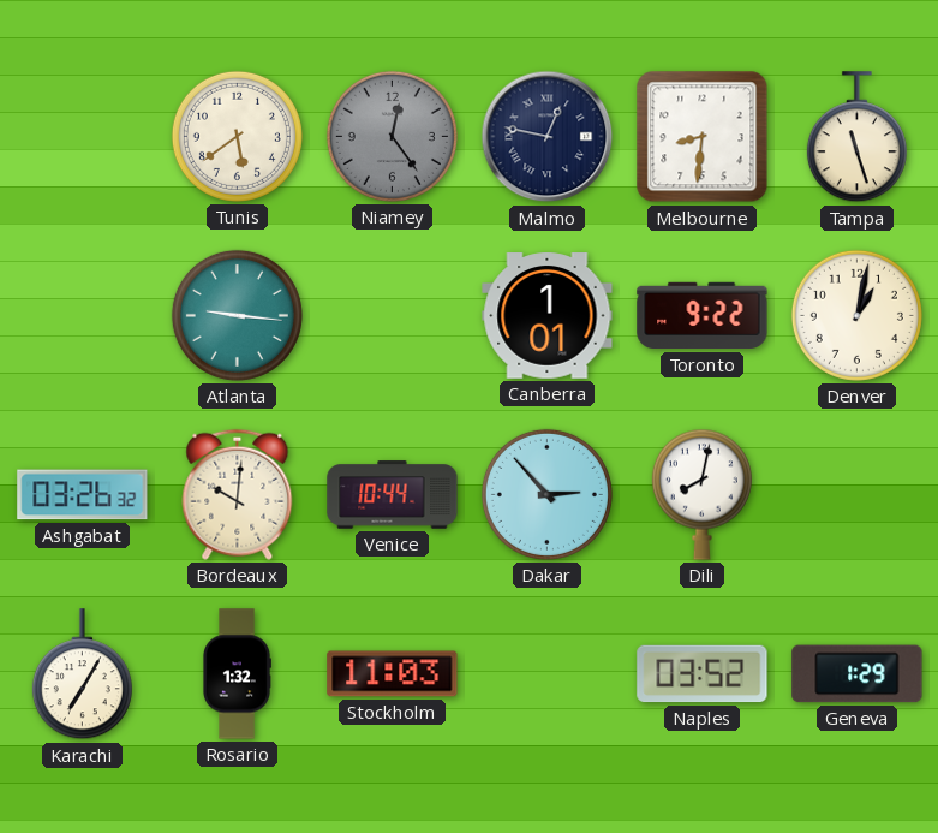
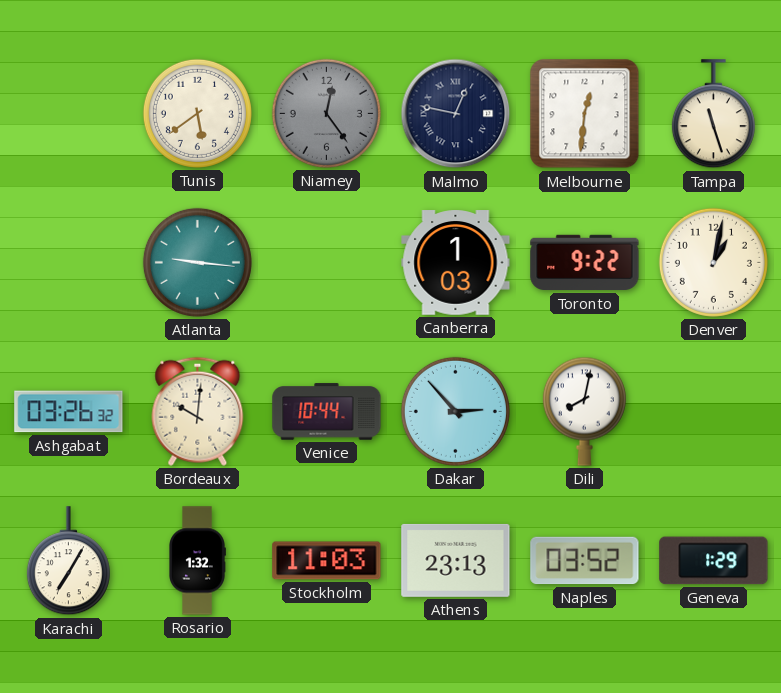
Melbourne: 8:31 -> 12:31
Canberra: 1:01 -> 1:03
Athens: none -> 23:13
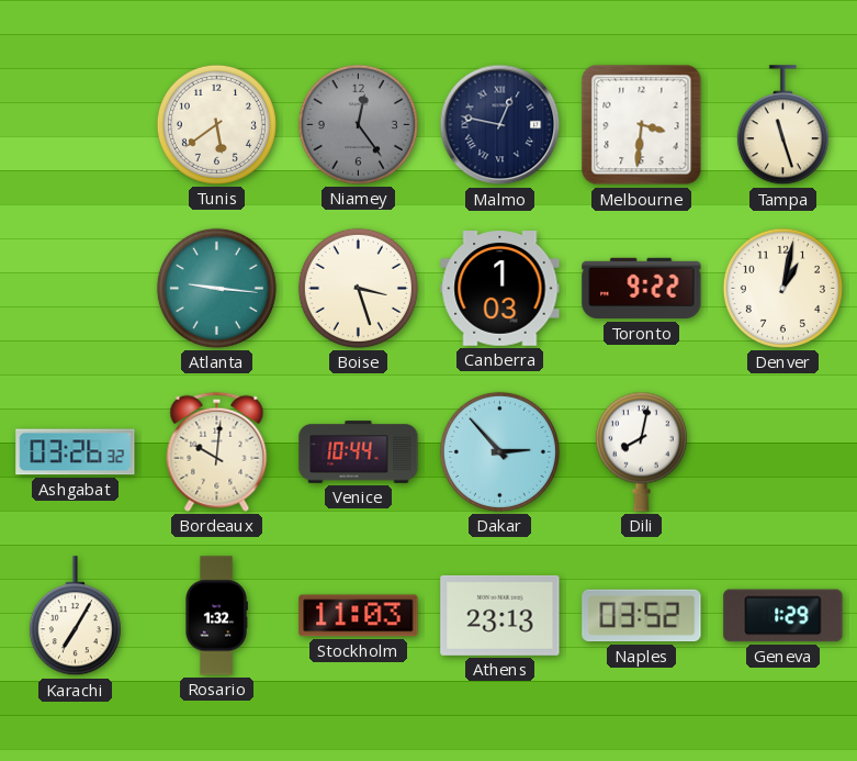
Melbourne: 12:31 -> 3:31
Boise: none -> 3:27
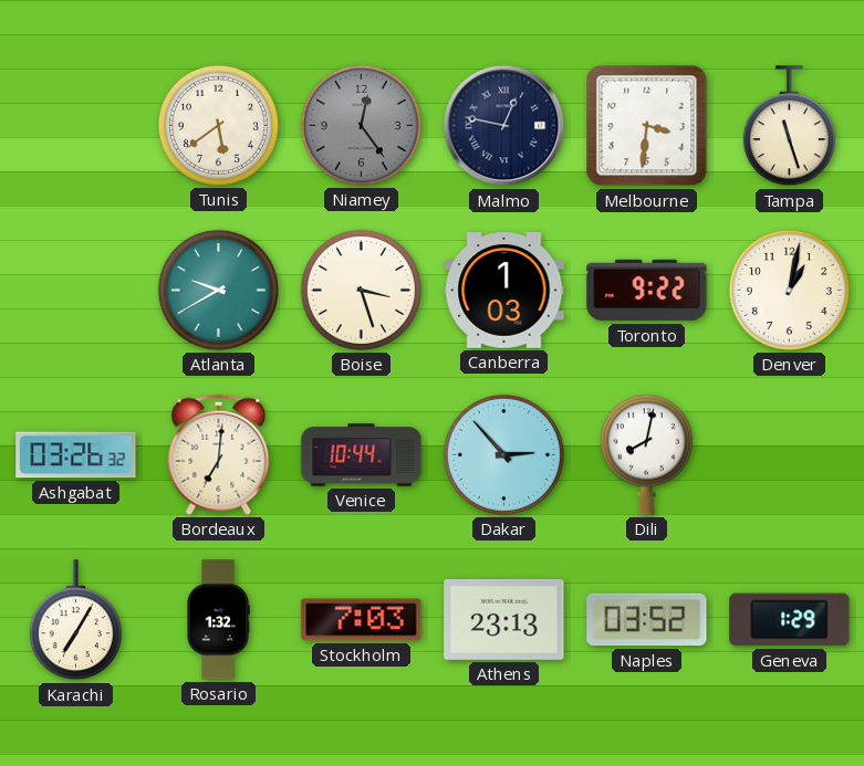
Atlanta: 9:16 -> 9:40
Bordeaux: 10:01 -> 7:01
Stockholm: 11:03 -> 7:03
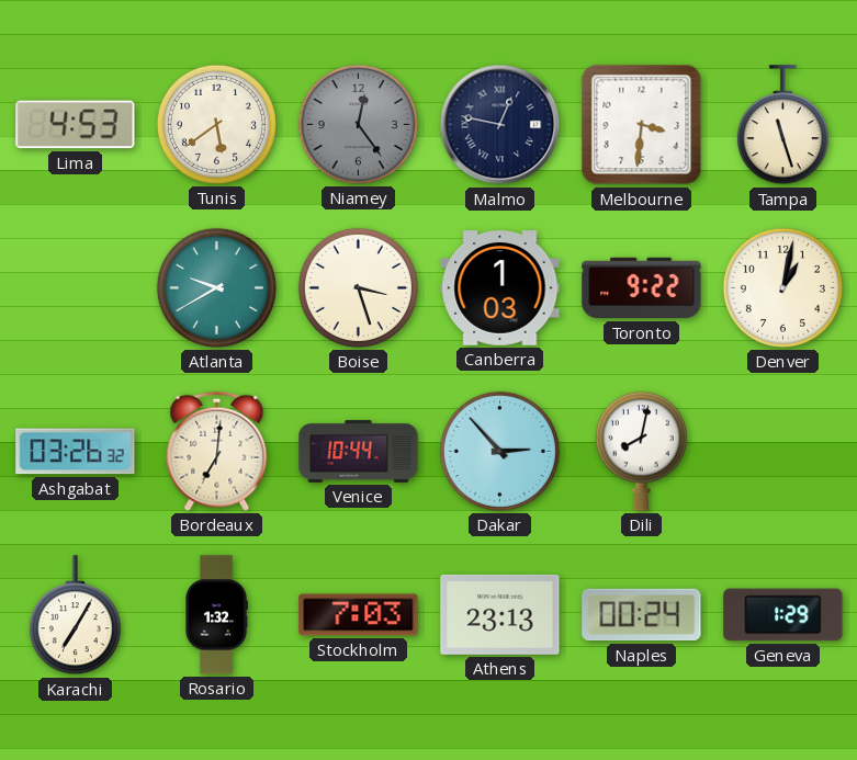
Lima: none -> 4:53
Naples: 03:52 -> 00:24
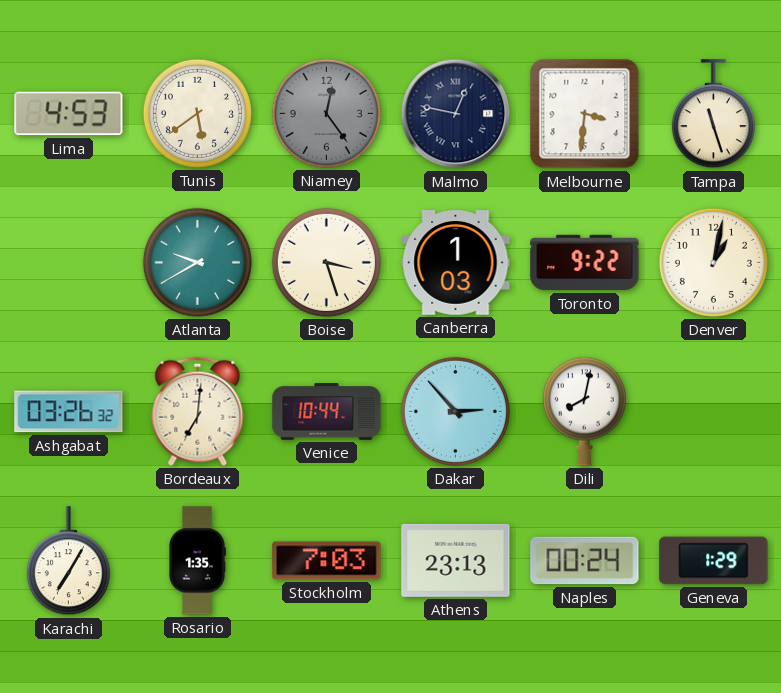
Rosario: 1:32 -> 1:35
